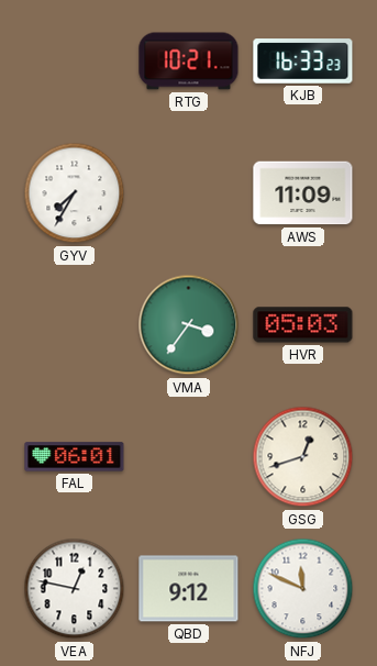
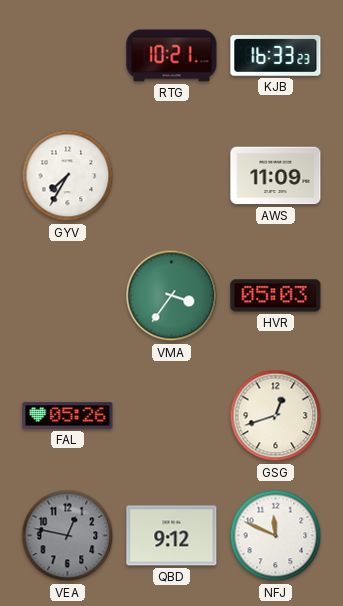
FAL: 06:01 -> 05:26
VEA dial: white -> grey
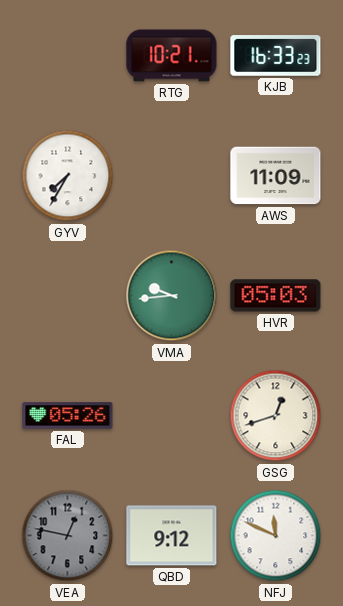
VMA: 3:36 -> 9:44
